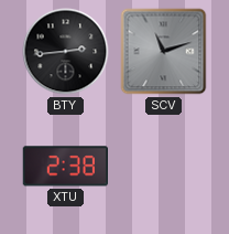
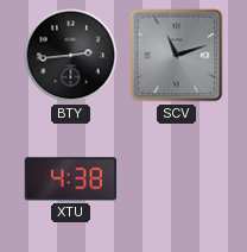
XTU: 2:38 -> 4:38
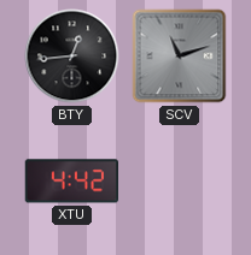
BTY: 2:44 -> 12:44
XTU: 4:38 -> 4:42
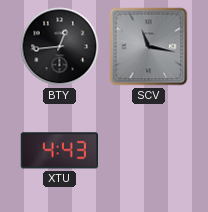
SCV: 11:12 -> 11:17
XTU: 4:42 -> 4:43
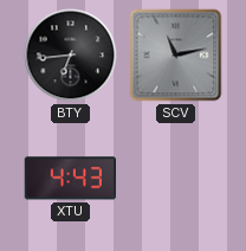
BTY: 12:44 -> 6:44
SCV: 11:17 -> 11:13
